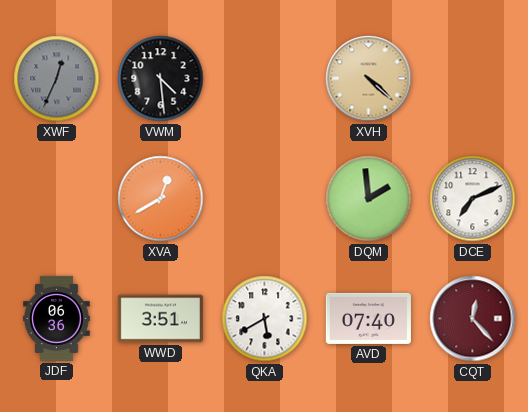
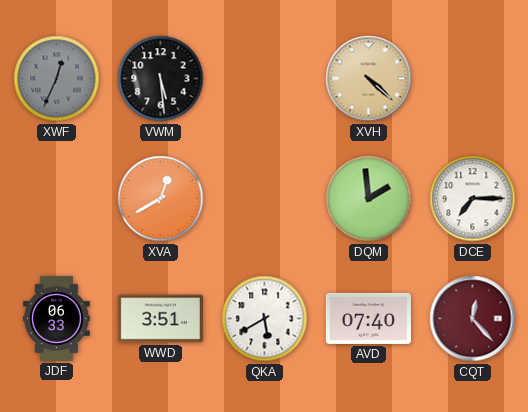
VWM: 4:29 -> 5:29
DCE: 7:11 -> 7:15
JDF: 06:36 -> 06:33
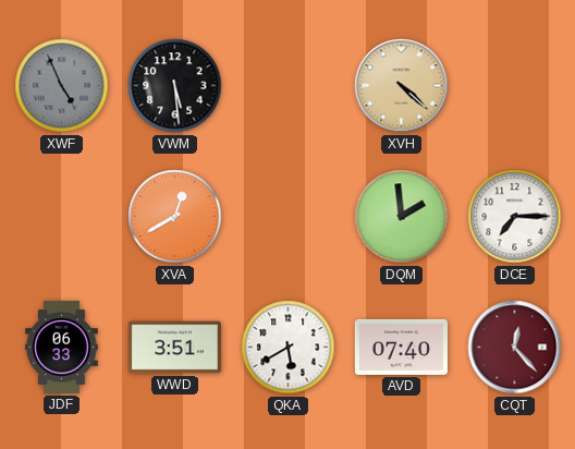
XWF: 12:34 -> 4:56
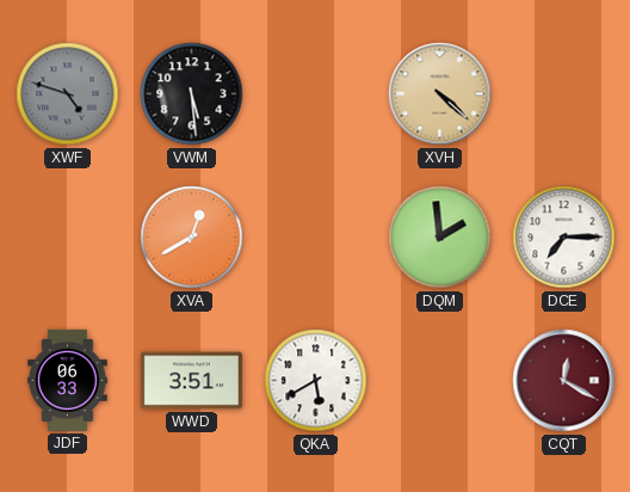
XWF: 4:56 -> 4:48
AVD: 07:40 -> none
CQT: 12:23 -> 12:20
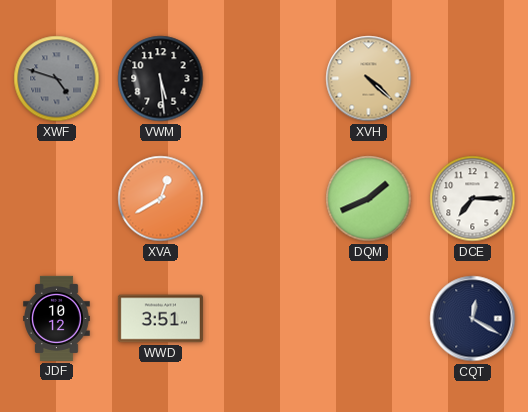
DQM: 1:59 -> 1:41
JDF: 06:33 -> 10:12
QKA: 5:40 -> none
CQT dial: burgundy -> navy
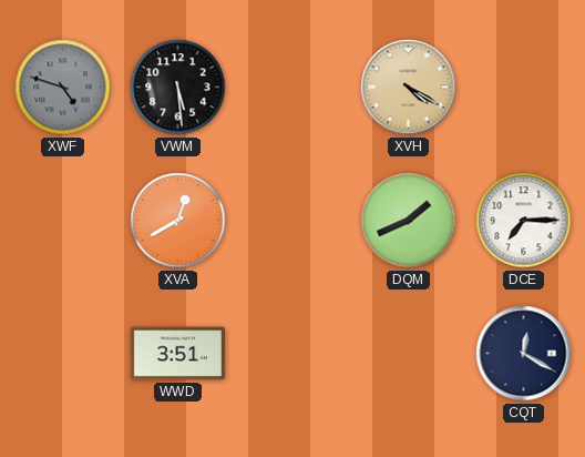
XVH: 4:22 -> 4:20
JDF: 10:12 -> none
